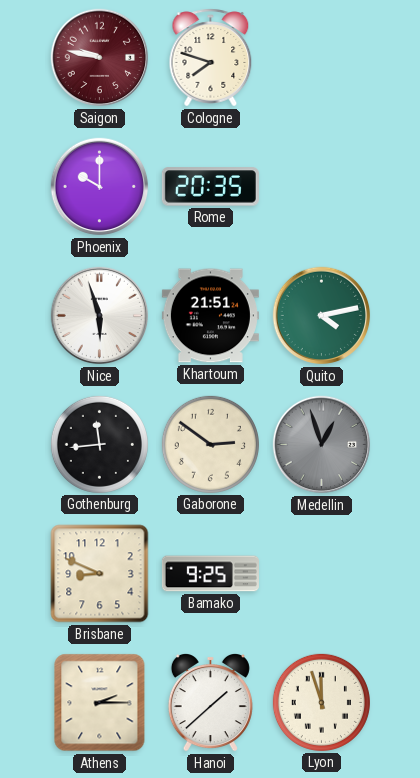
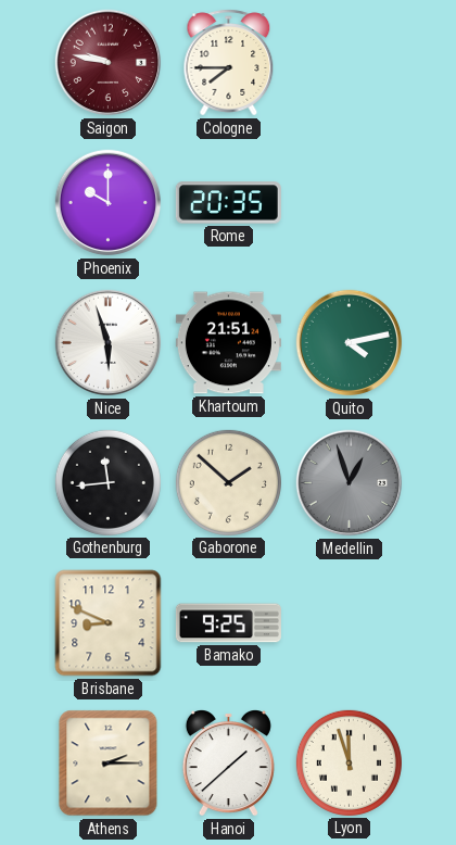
Cologne: 7:48 -> 7:45
Gaborone: 2:51 -> 1:52
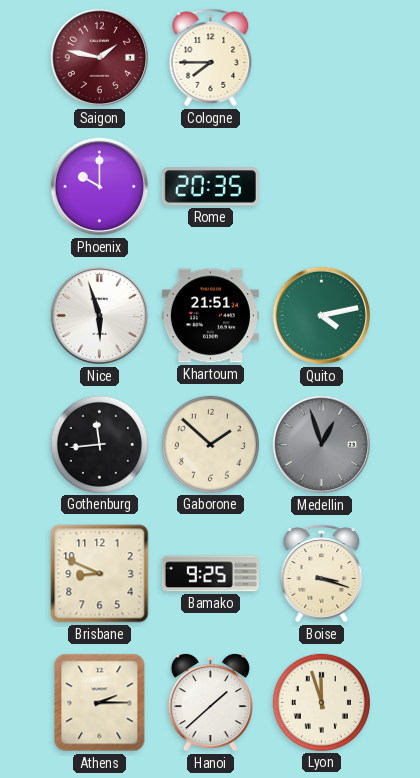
Saigon: 9:47 -> 1:47
Boise: none -> 3:18
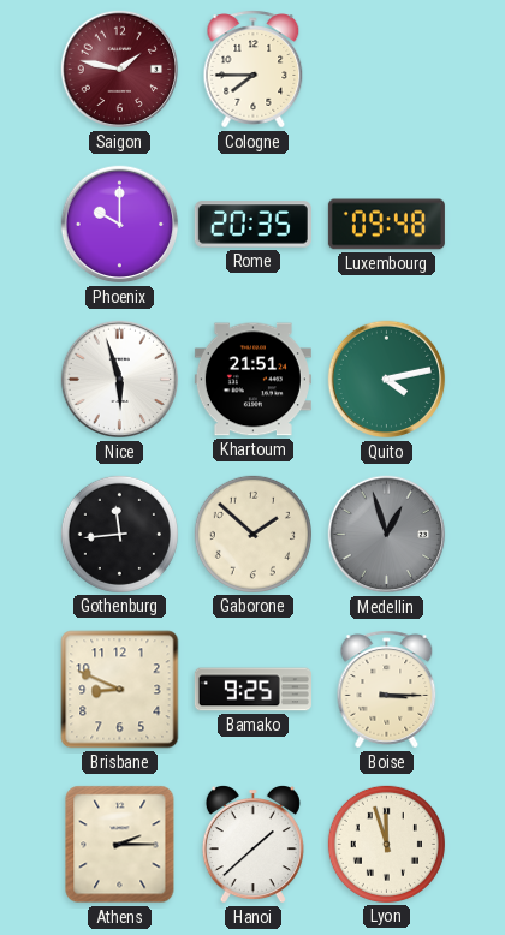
Luxembourg: none -> 09:48
Boise: 3:18 -> 3:15
